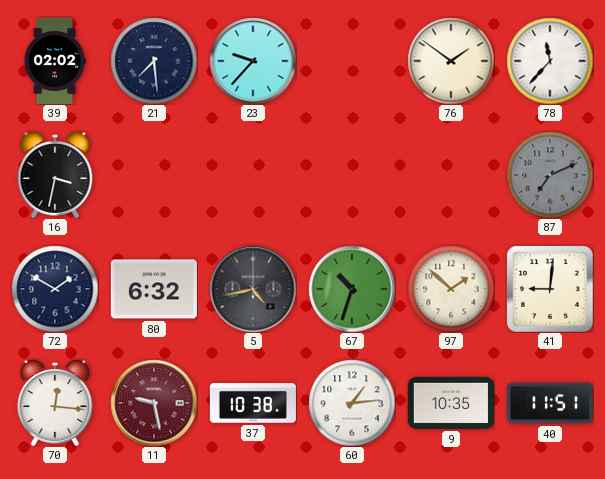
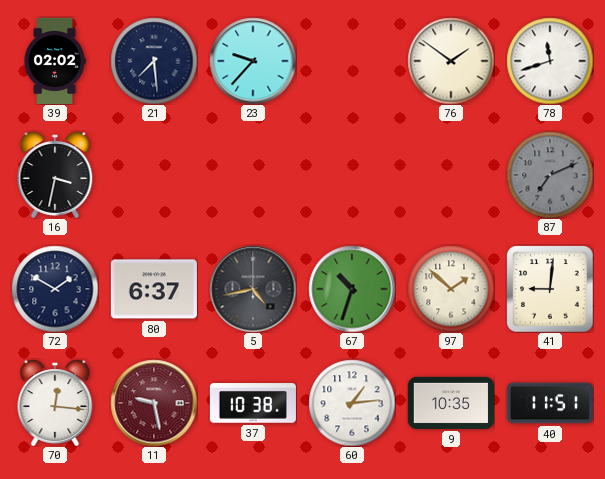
78: 11:37 -> 11:42
80: 6:32 -> 6:37
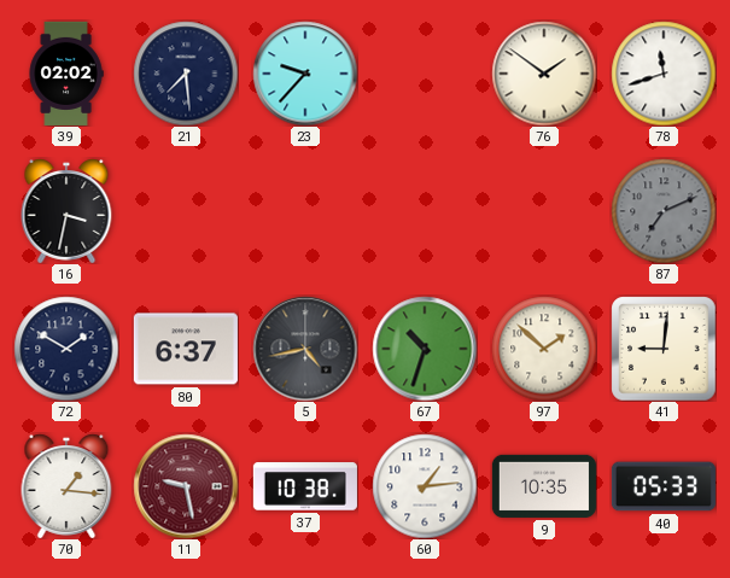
70: 12:16 -> 1:16
40: 11:51 -> 05:33
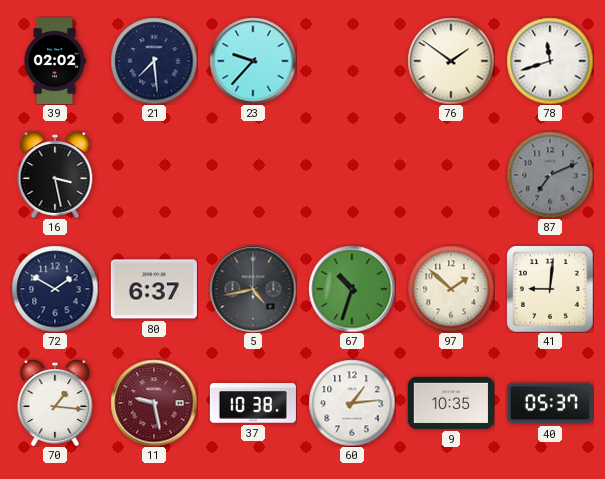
16: 3:32 -> 3:28
40: 05:33 -> 05:37
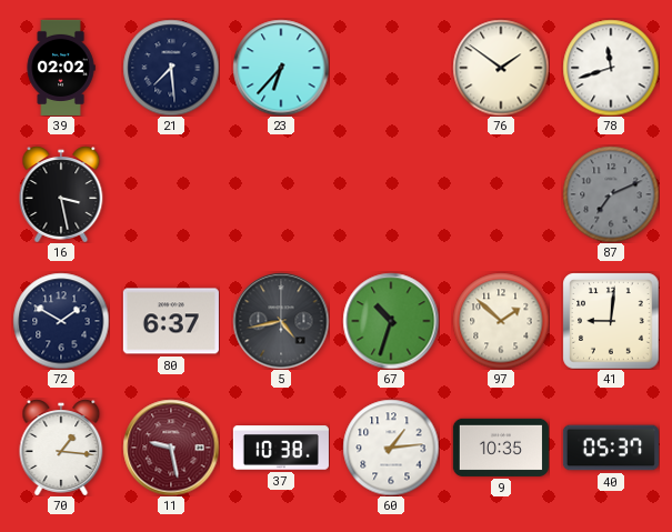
23: 9:37 -> 6:37
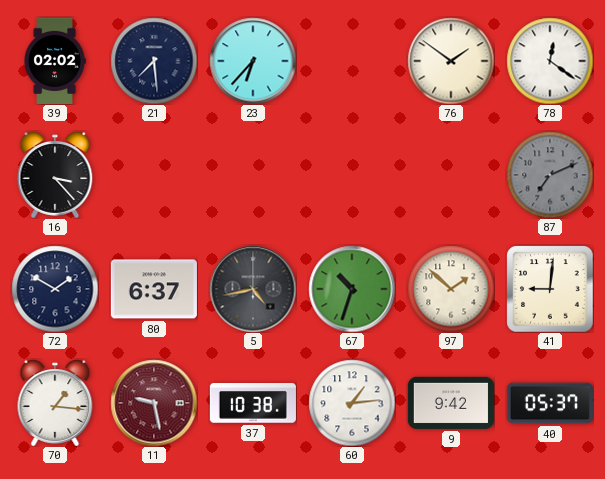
78: 11:42 -> 12:21
16: 3:28 -> 3:23
9: 10:35 -> 9:42
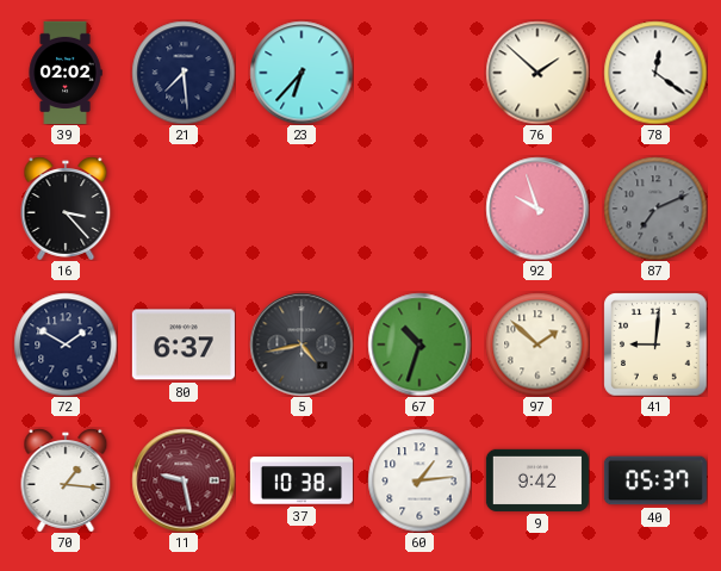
76: 1:51 -> 1:52
92: none -> 9:57
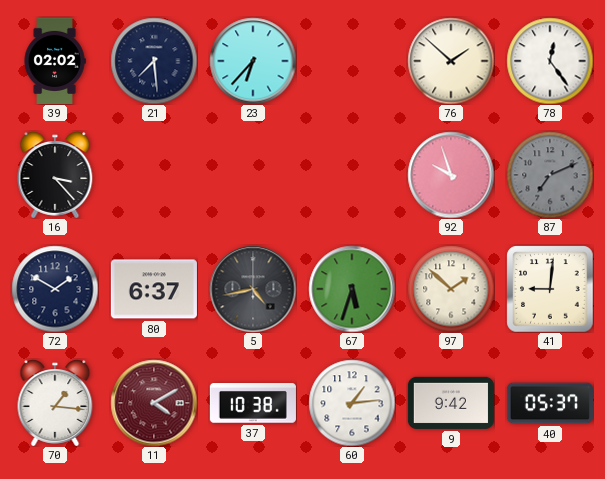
78: 12:21 -> 12:24
67: 10:33 -> 5:33
11: 9:28 -> 4:10
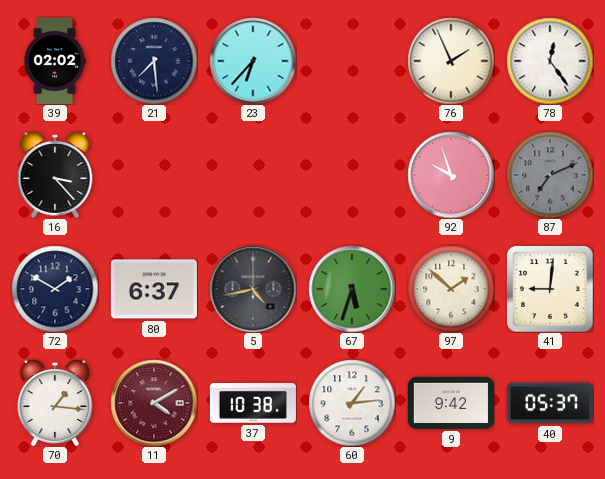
76: 1:52 -> 1:56
